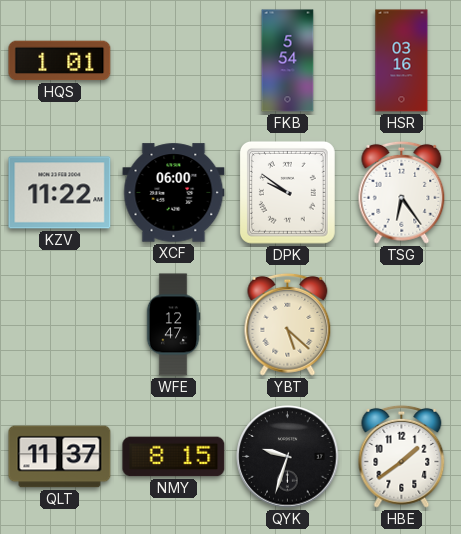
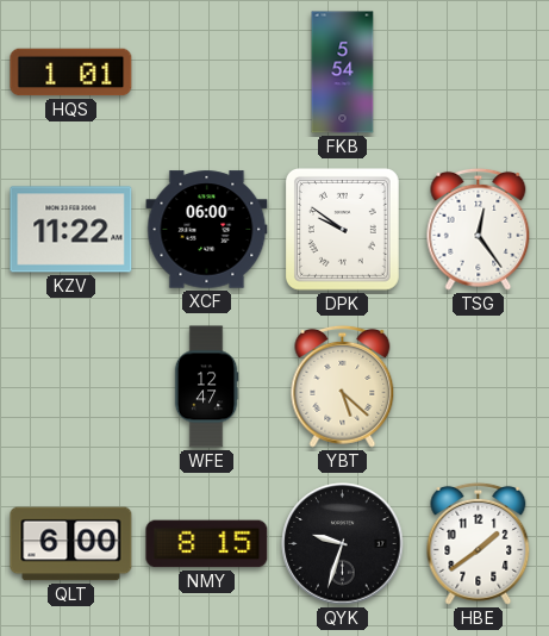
HSR: 03:16 -> none
TSG: 6:24 -> 12:24
QLT: 11:37 -> 6:00
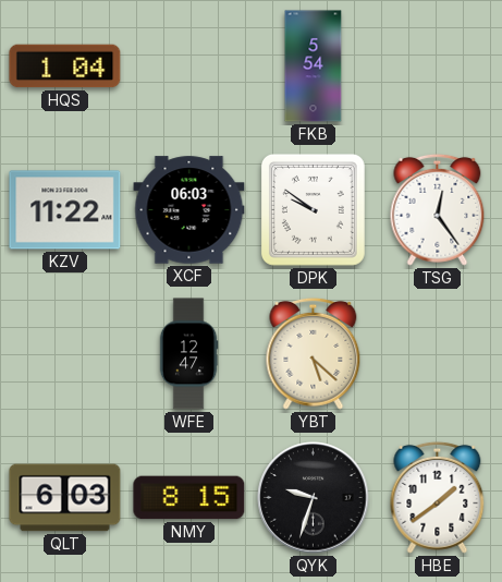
HQS: 1:01 -> 1:04
XCF: 06:00 -> 06:03
QLT: 6:00 -> 6:03
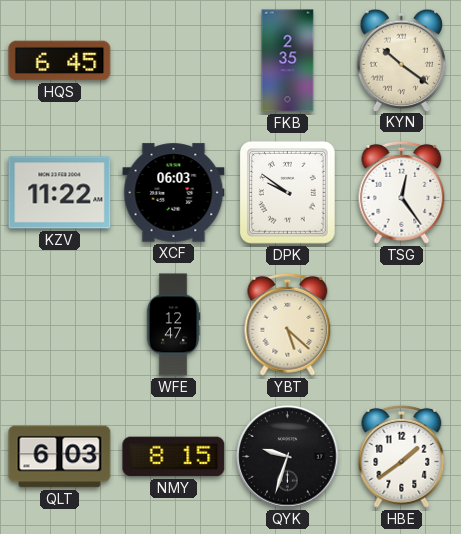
HQS: 1:04 -> 6:45
FKB: 5:54 -> 2:35
KYN: none -> 10:21
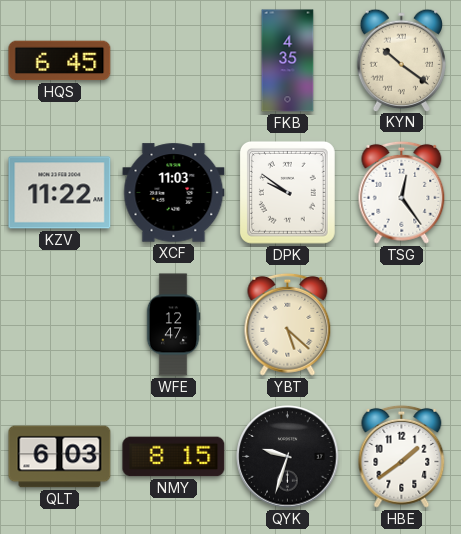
FKB: 2:35 -> 4:35
XCF: 06:03 -> 11:03
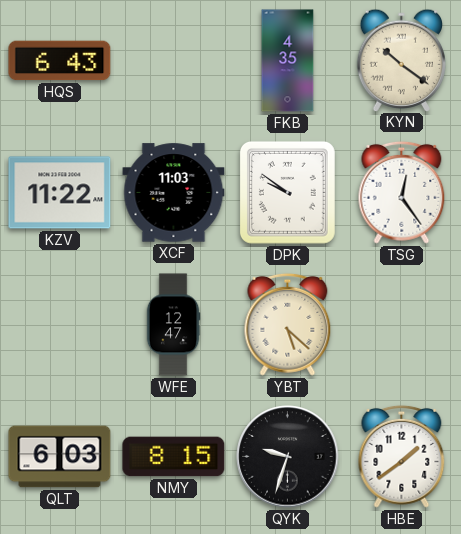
HQS: 6:45 -> 6:43
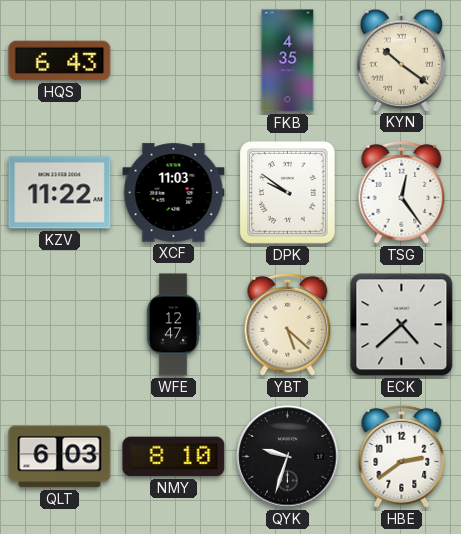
ECK: none -> 4:38
NMY: 8:15 -> 8:10
HBE: 1:39 -> 2:39
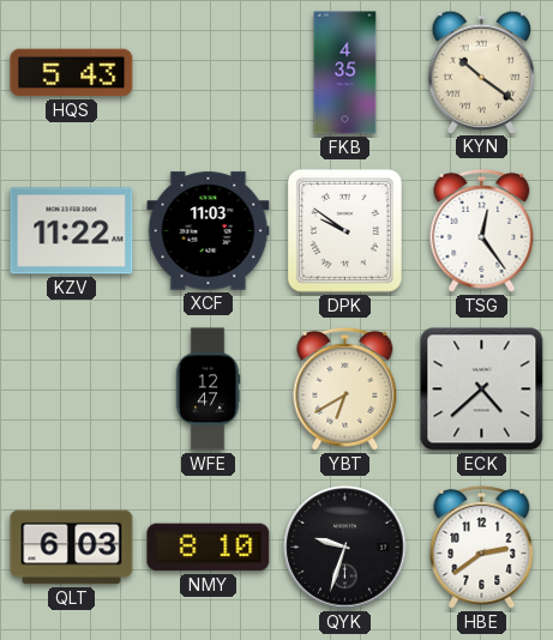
HQS: 6:43 -> 5:43
YBT: 5:22 -> 6:40
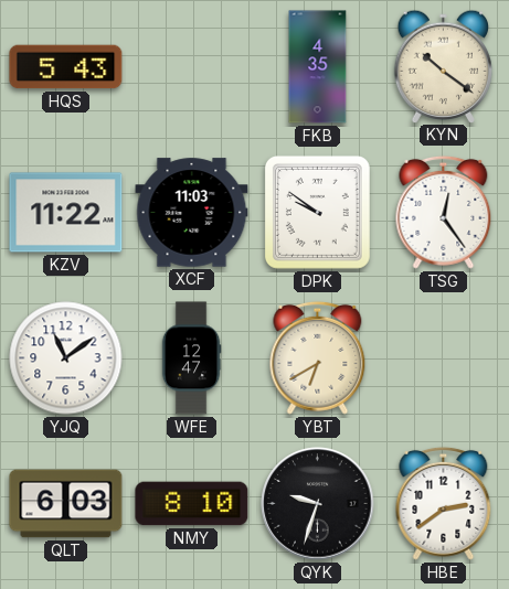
YJQ: none -> 11:09
ECK: 4:38 -> none
